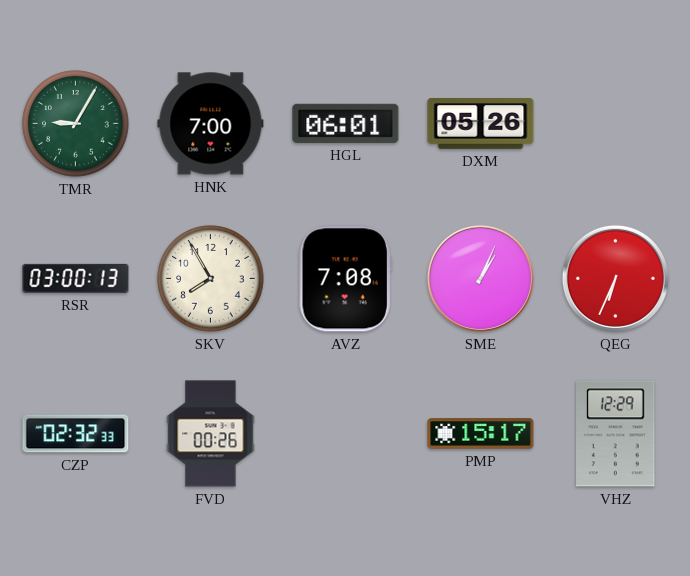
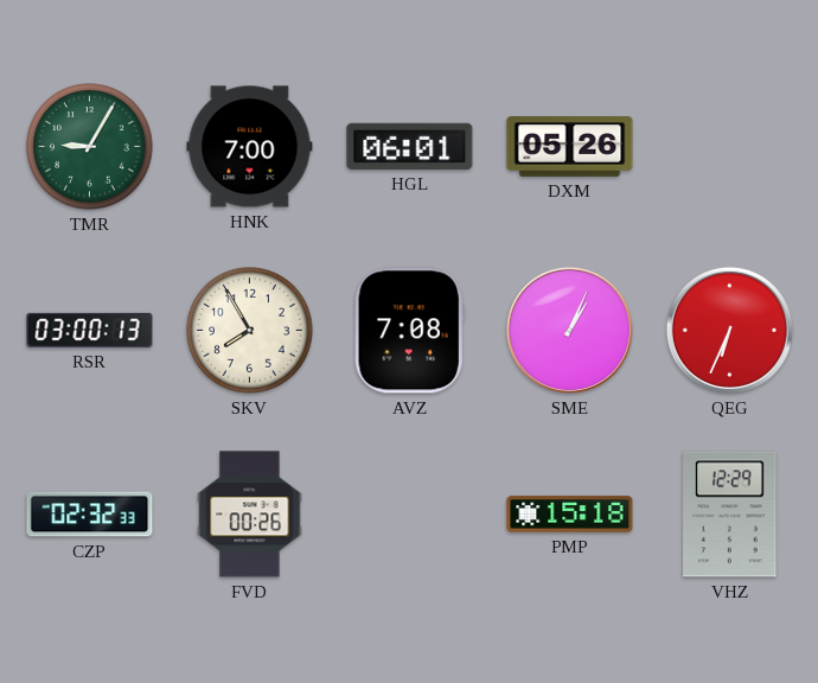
PMP: 15:17 -> 15:18
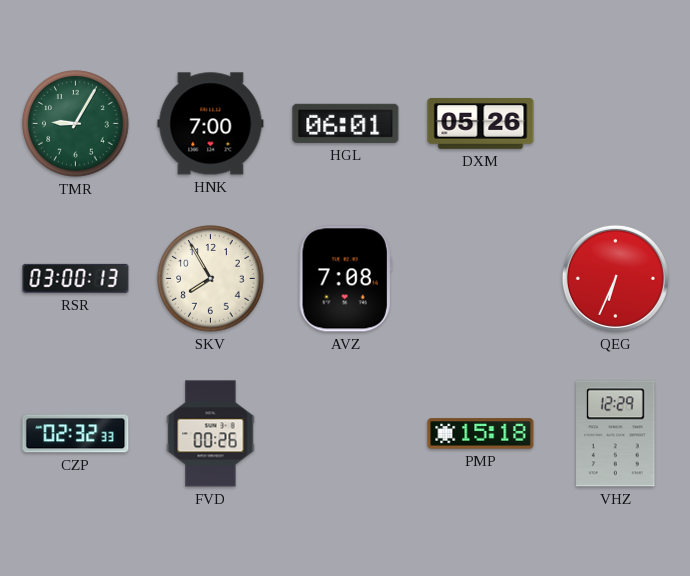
SME: 1:04 -> none
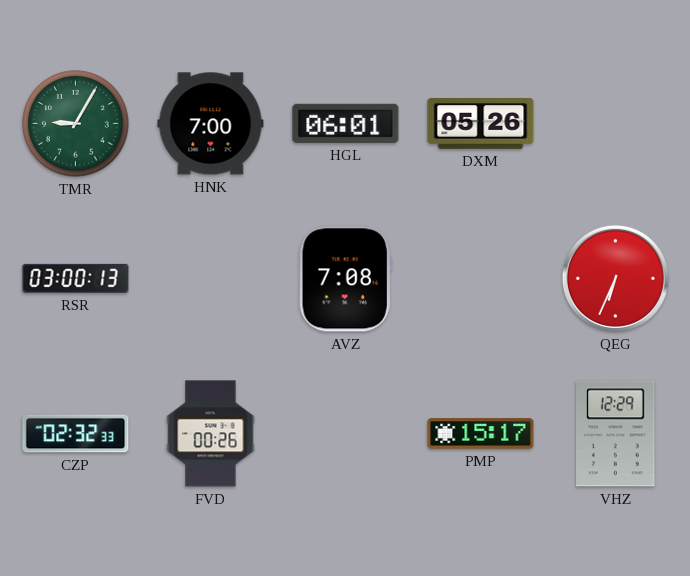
SKV: 7:55 -> none
PMP: 15:18 -> 15:17
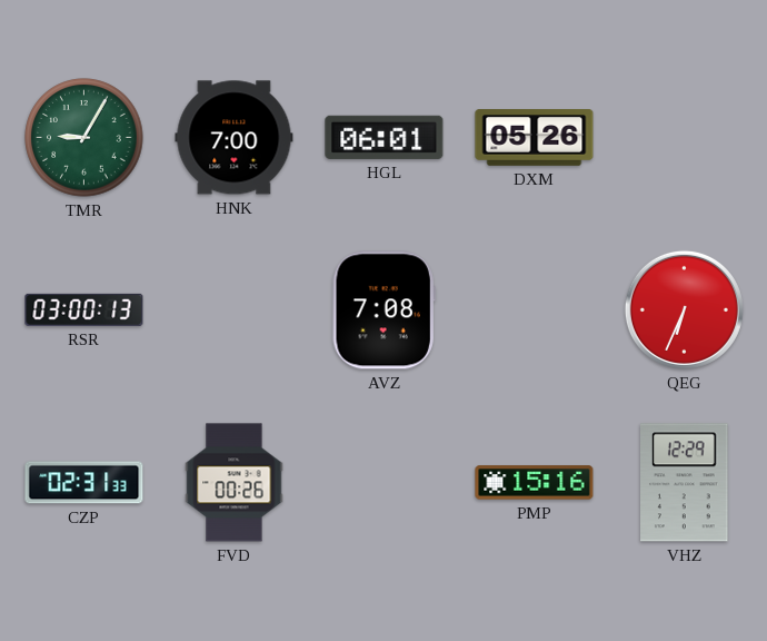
CZP: 02:32 -> 02:31
PMP: 15:17 -> 15:16
